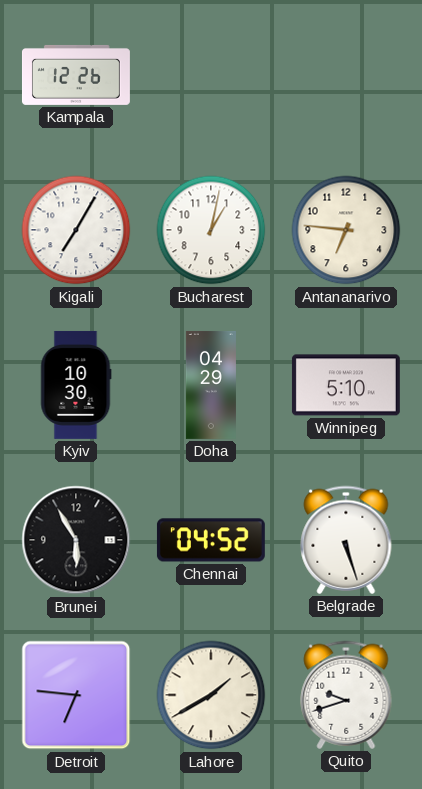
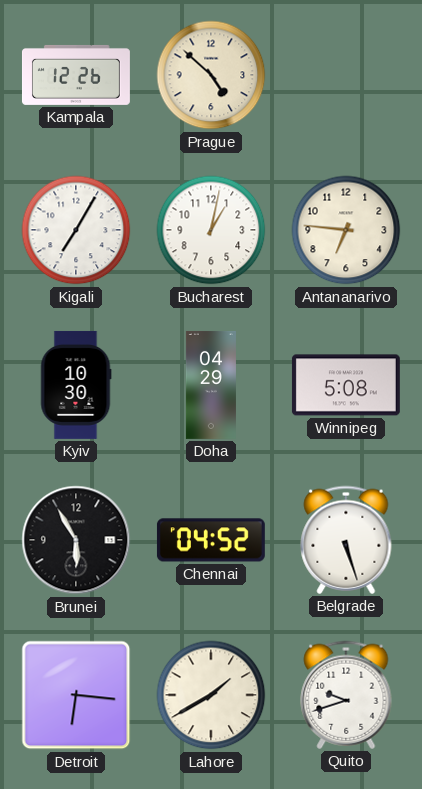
Prague: none -> 4:52
Winnipeg: 5:10 -> 5:08
Detroit: 6:46 -> 6:16
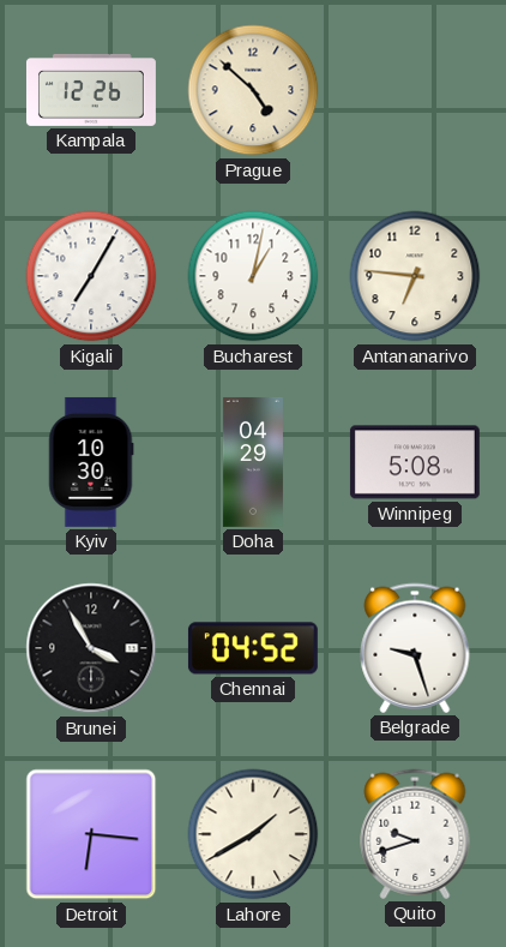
Brunei: 5:55 -> 3:55
Belgrade: 5:27 -> 9:27
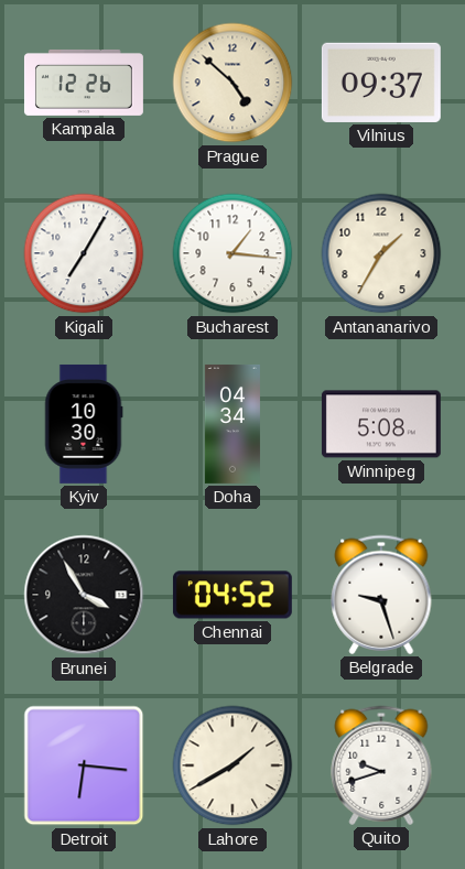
Vilnius: none -> 09:37
Bucharest: 1:02 -> 1:16
Antananarivo: 6:46 -> 1:35
Doha: 04:29 -> 04:34
